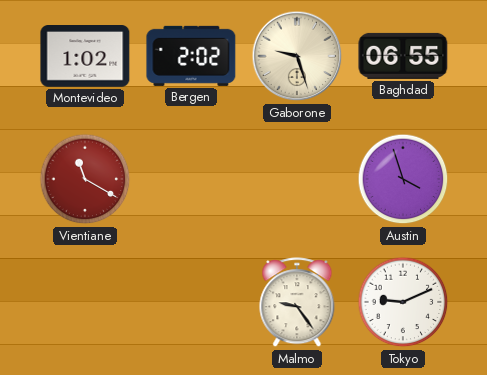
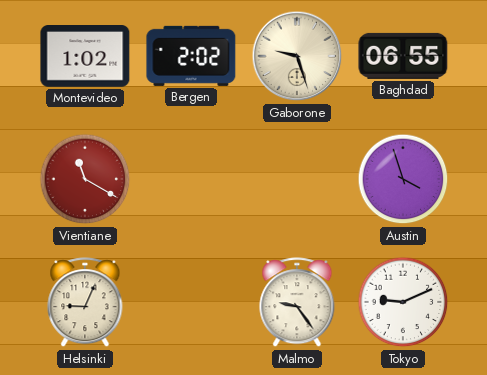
Helsinki: none -> 9:04
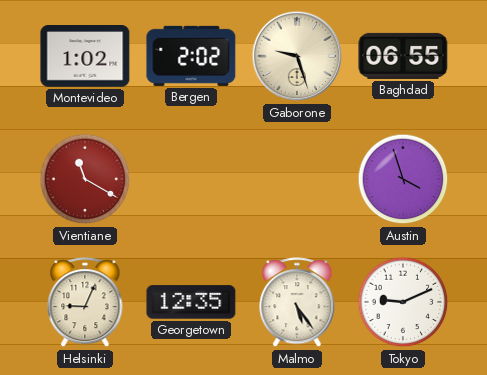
Georgetown: none -> 12:35
Malmo: 9:24 -> 5:24
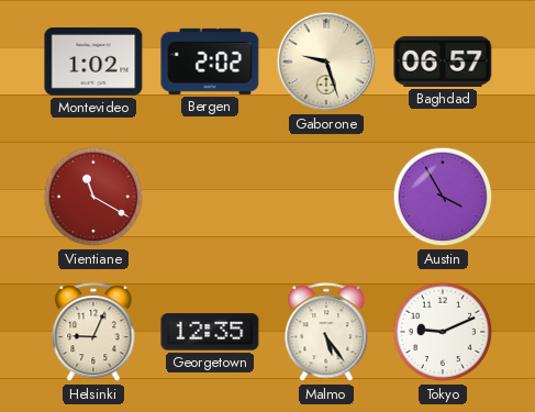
Baghdad: 06:55 -> 06:57
Austin: 3:57 -> 3:55
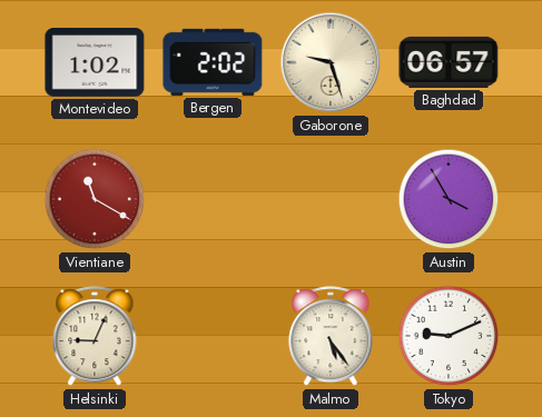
Georgetown: 12:35 -> none
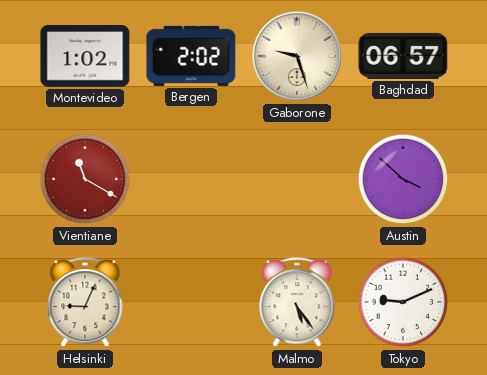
Austin: 3:55 -> 3:52
